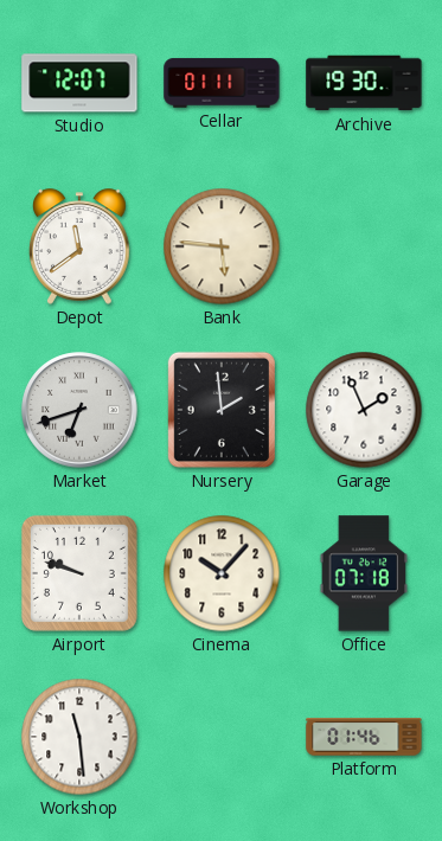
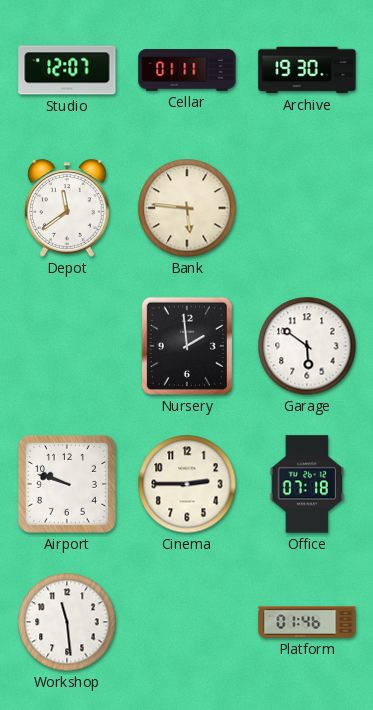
Market: 6:42 -> none
Garage: 1:56 -> 5:51
Cinema: 10:07 -> 2:45
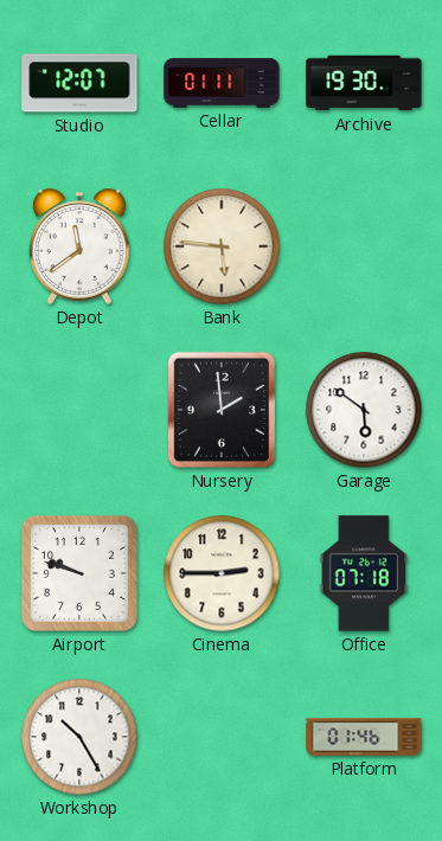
Workshop: 11:29 -> 10:25
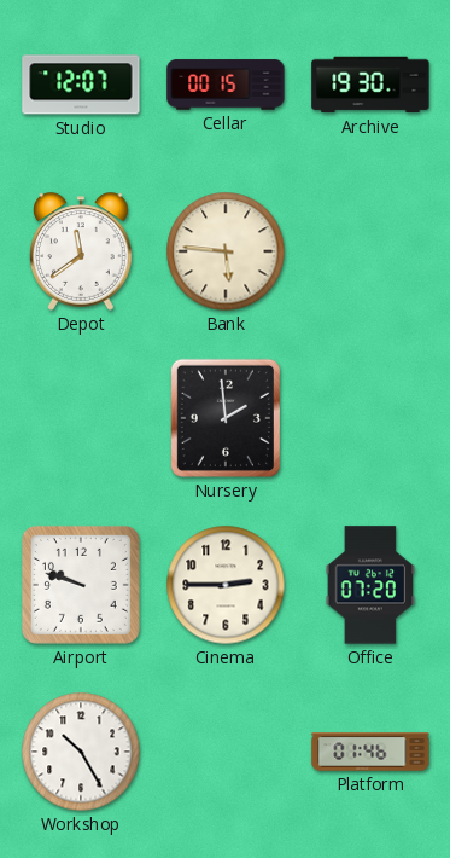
Cellar: 01:11 -> 00:15
Garage: 5:51 -> none
Office: 07:18 -> 07:20
